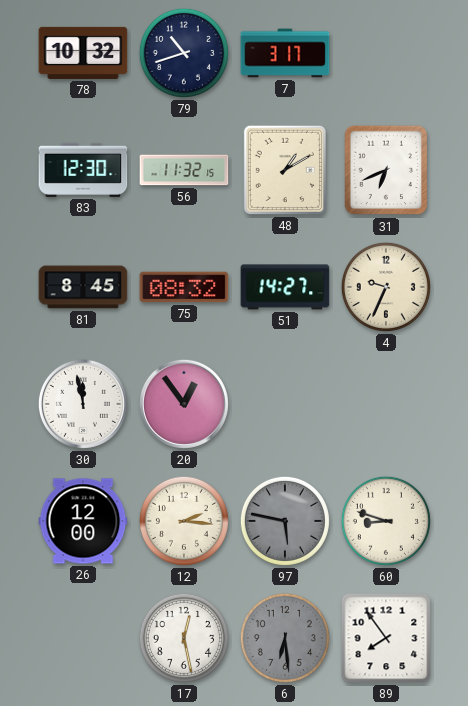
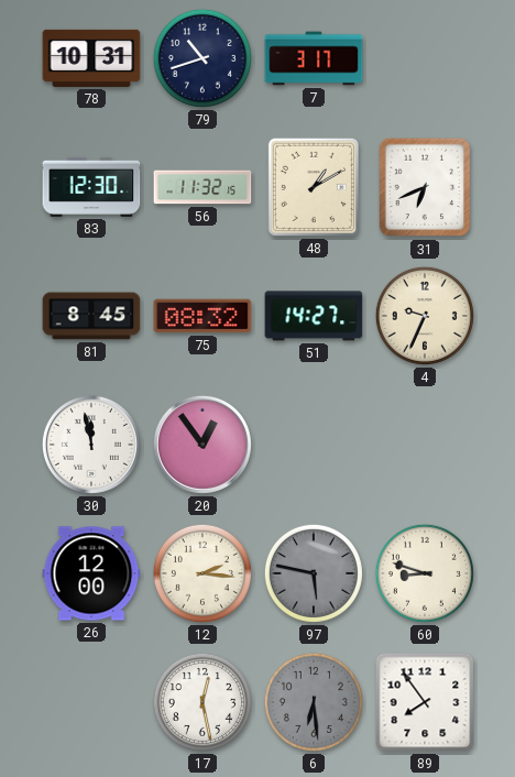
78: 10:32 -> 10:31
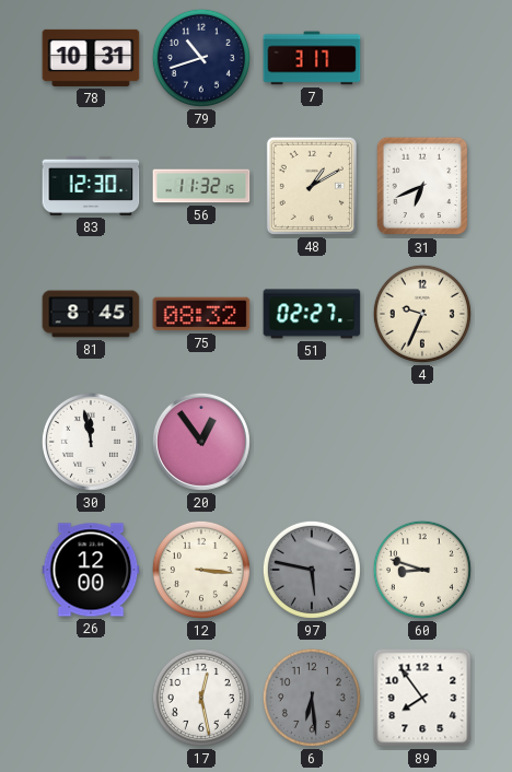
51: 14:27 -> 02:27
12: 2:16 -> 3:16
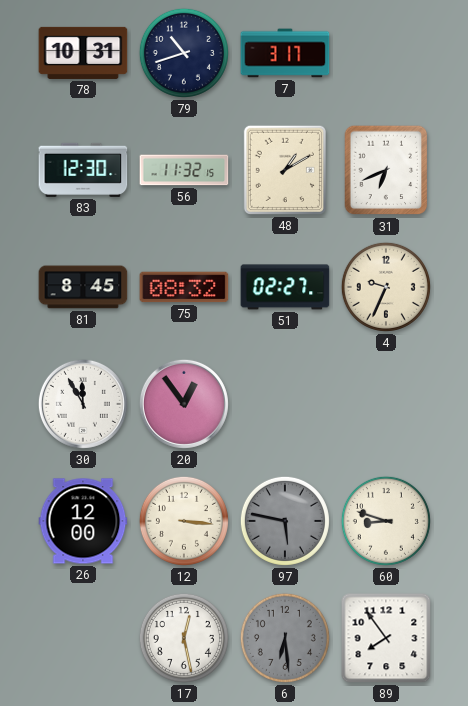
30: 11:58 -> 11:55
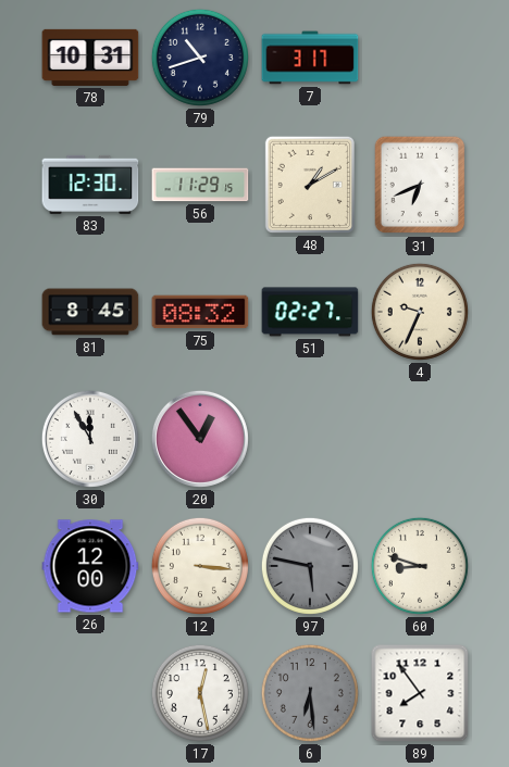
56: 11:32 -> 11:29
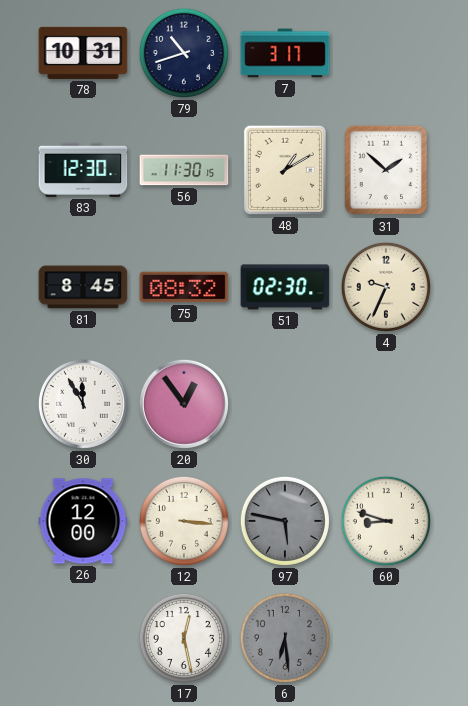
56: 11:29 -> 11:30
31: 6:41 -> 1:52
51: 02:27 -> 02:30
89: 7:54 -> none
